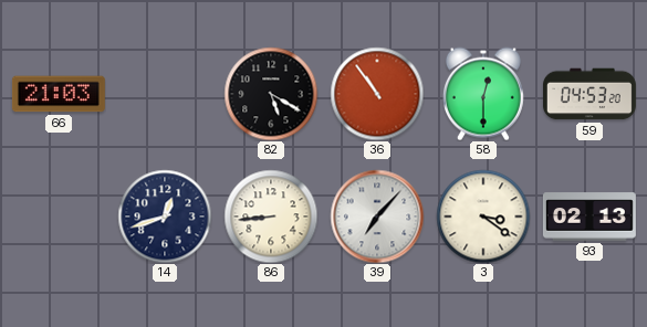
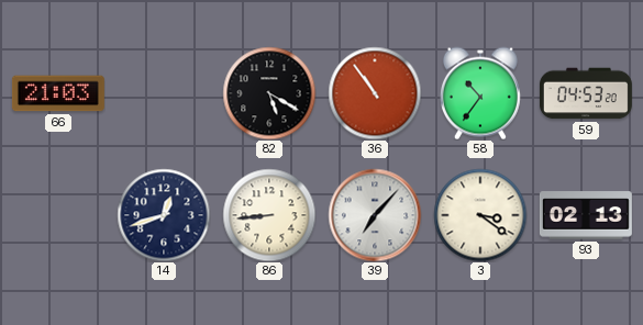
58: 12:30 -> 10:36
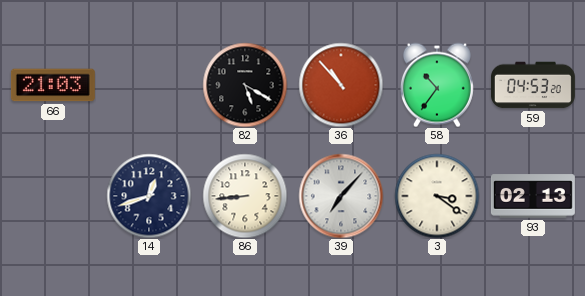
36: 10:54 -> 10:53
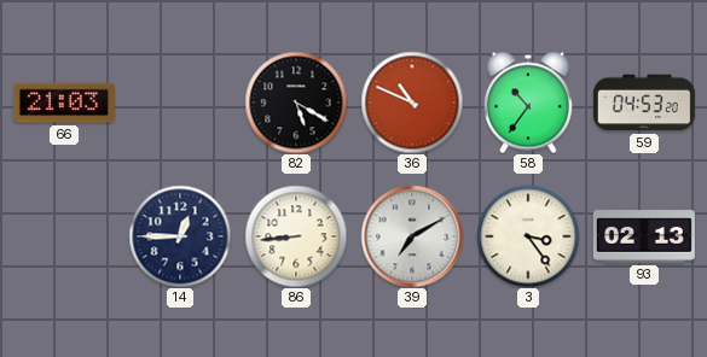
36: 10:53 -> 10:49
14: 12:42 -> 12:45
39: 7:07 -> 7:10
3: 3:21 -> 3:24
